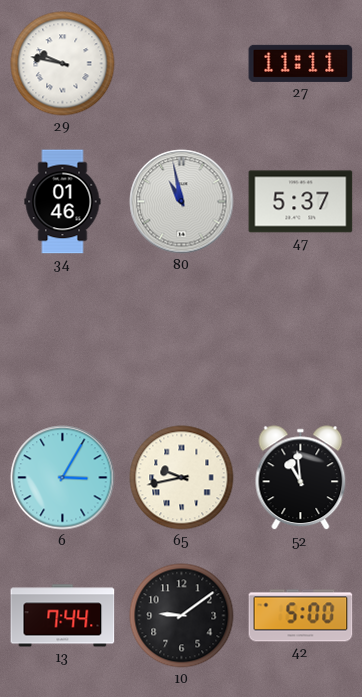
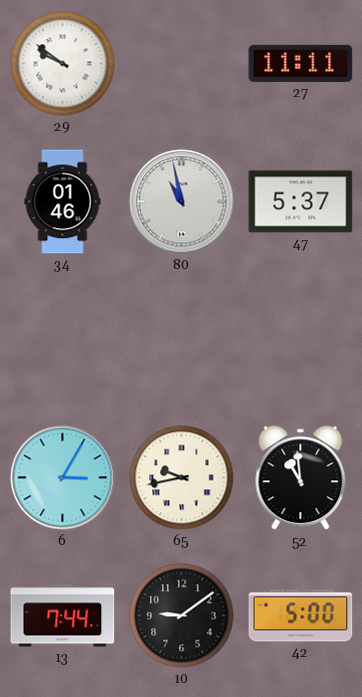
29: 9:47 -> 9:51
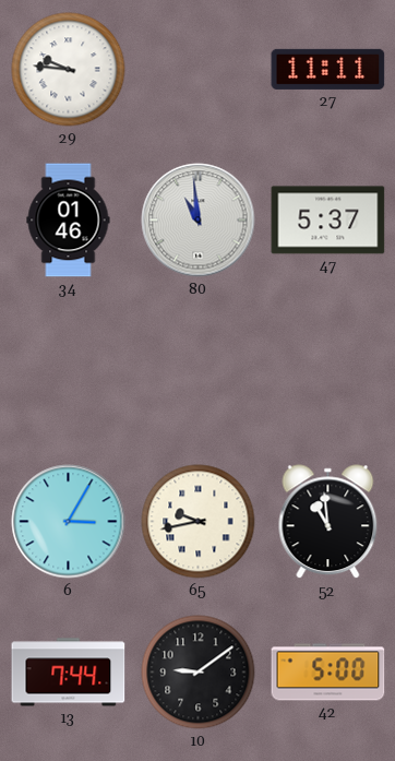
29: 9:51 -> 9:46
80: 10:58 -> 10:59
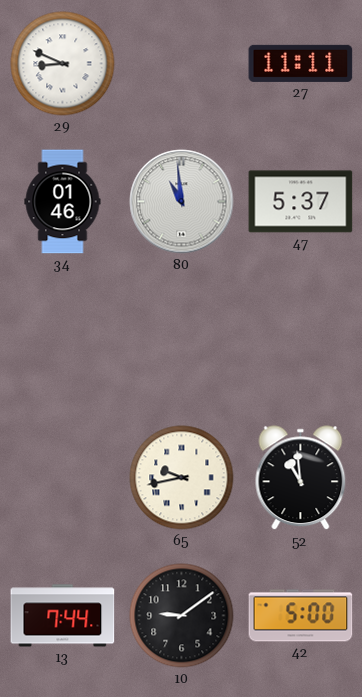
29: 9:46 -> 8:49
6: 3:05 -> none
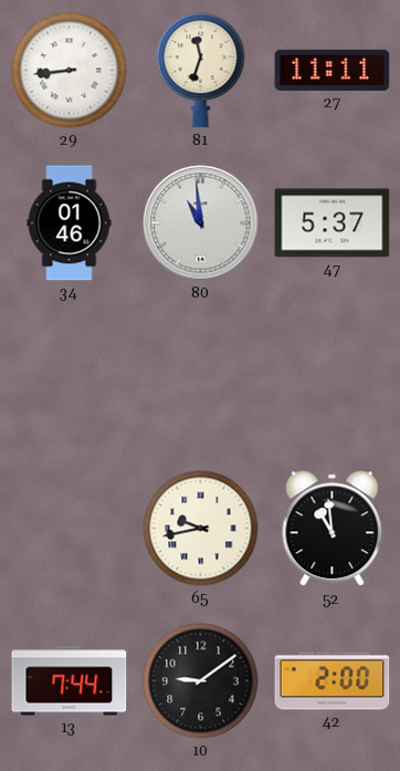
29: 8:49 -> 8:44
81: none -> 11:33
42: 5:00 -> 2:00
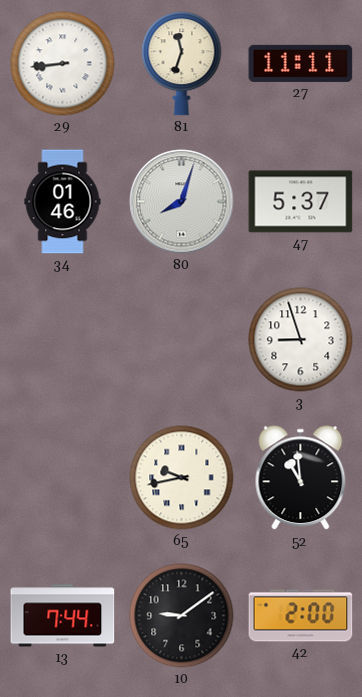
80: 10:59 -> 8:03
3: none -> 8:57
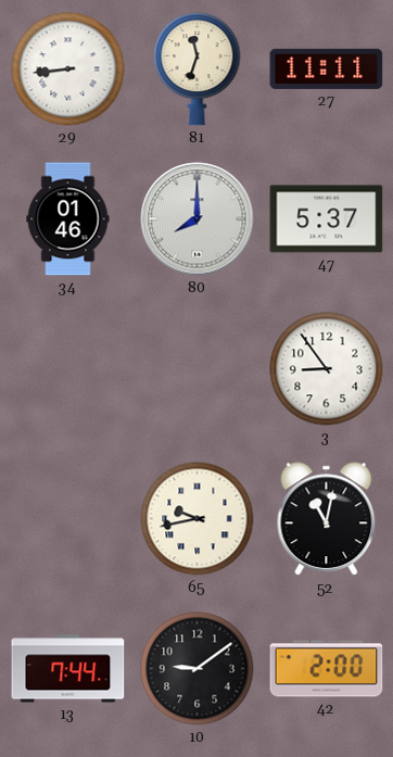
80: 8:03 -> 8:00
3: 8:57 -> 8:54
52: 10:59 -> 11:02
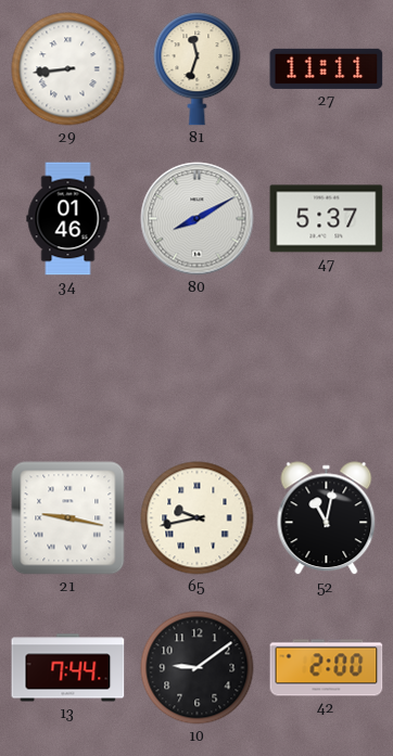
80: 8:00 -> 8:10
3: 8:54 -> none
21: none -> 9:17
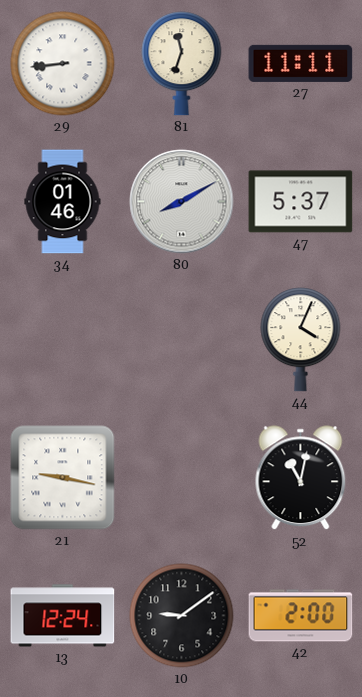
44: none -> 4:04
65: 9:43 -> none
13: 7:44 -> 12:24
